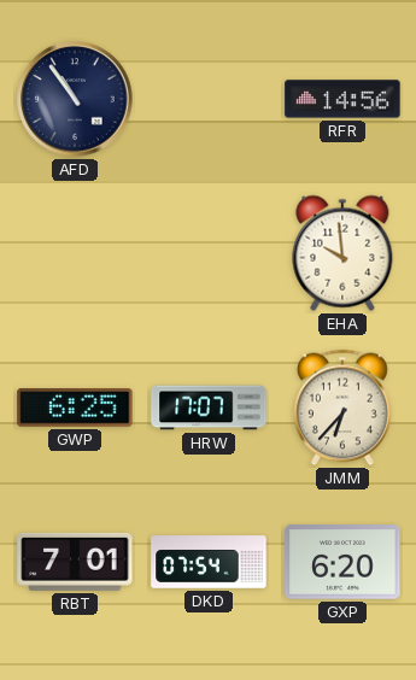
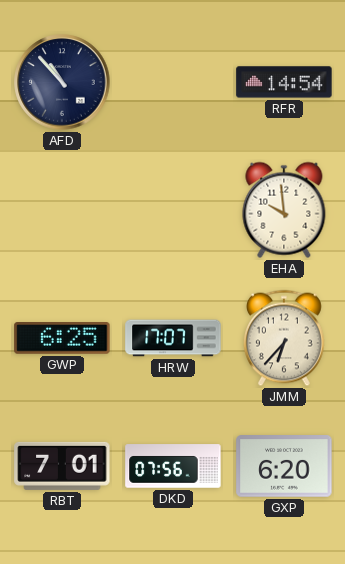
AFD: 10:54 -> 10:53
RFR: 14:56 -> 14:54
DKD: 07:54 -> 07:56
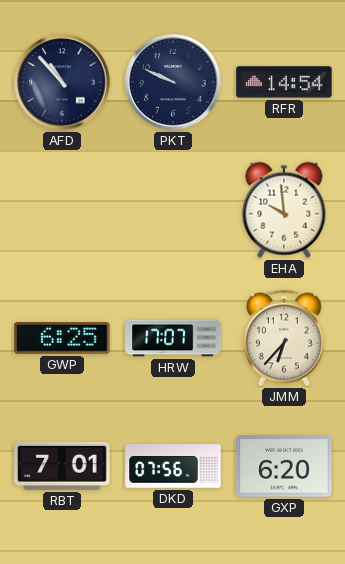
PKT: none -> 9:49
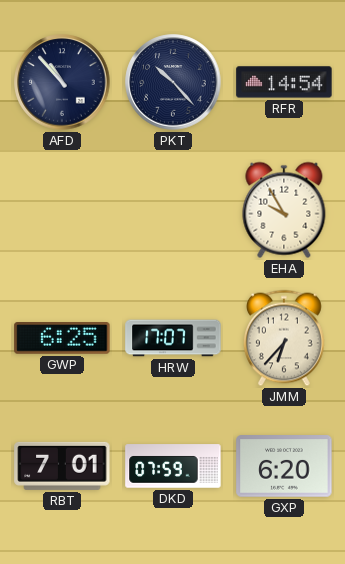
PKT: 9:49 -> 10:23
EHA: 9:59 -> 9:55
DKD: 07:56 -> 07:59
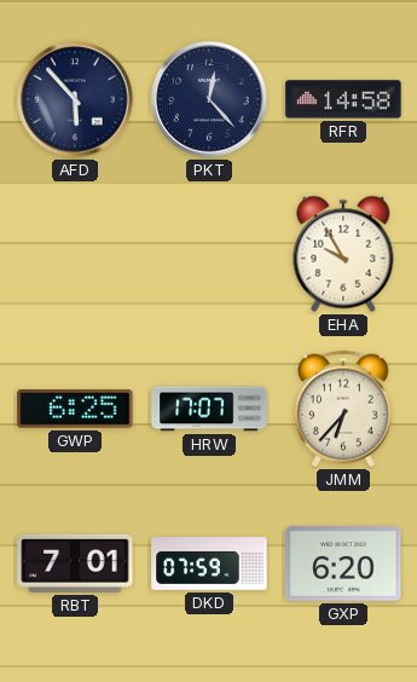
AFD: 10:53 -> 5:53
PKT: 10:23 -> 12:23
RFR: 14:54 -> 14:58
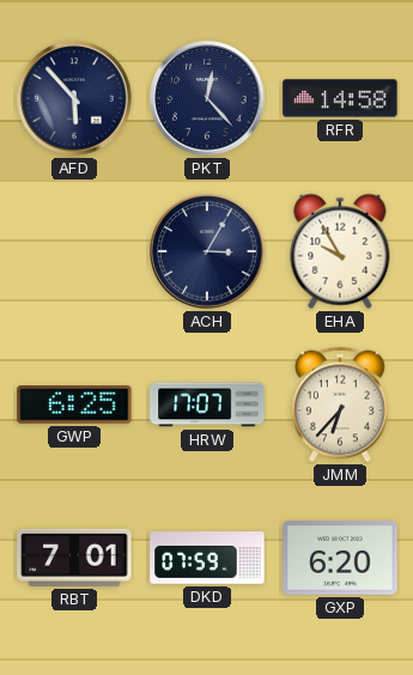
ACH: none -> 3:05
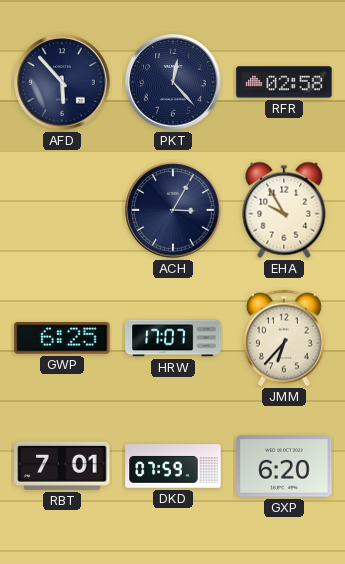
RFR: 14:58 -> 02:58
